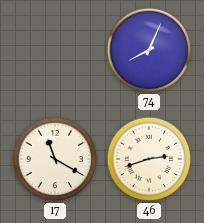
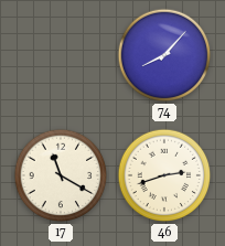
74: 8:04 -> 8:07
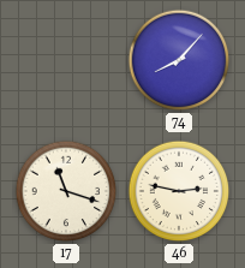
17: 11:20 -> 11:18
46: 2:42 -> 2:47
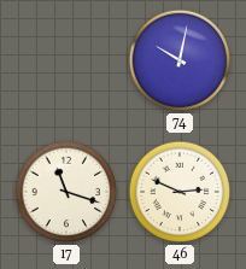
74: 8:07 -> 10:02
46: 2:47 -> 2:49
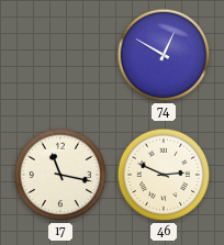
74: 10:02 -> 12:50
17: 11:18 -> 11:17
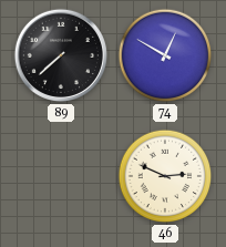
89: none -> 7:38
17: 11:17 -> none
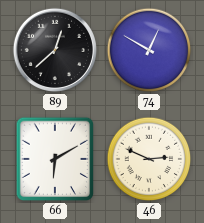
89: 7:38 -> 12:38
66: none -> 6:10
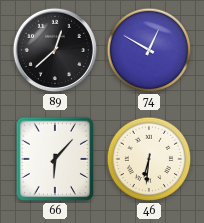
66: 6:10 -> 6:07
46: 2:49 -> 6:31
